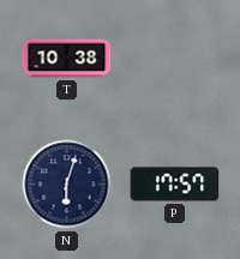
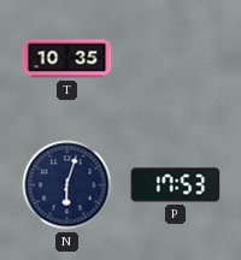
T: 10:38 -> 10:35
P: 17:57 -> 17:53
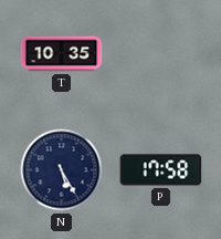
N: 6:03 -> 5:25
P: 17:53 -> 17:58
